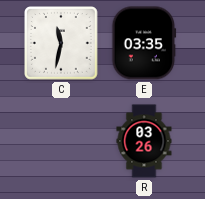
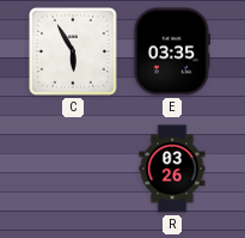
C: 11:32 -> 5:55
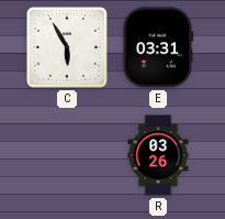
E: 03:35 -> 03:31
